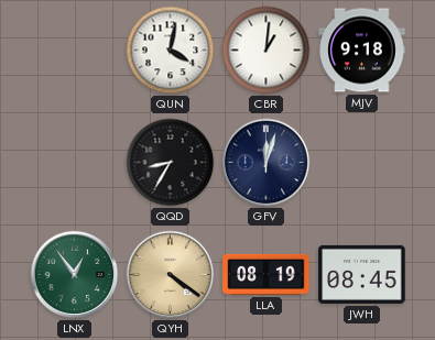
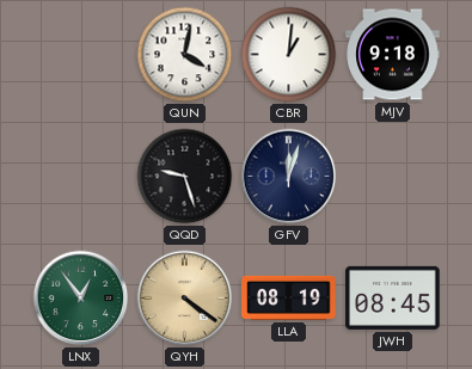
QQD: 8:35 -> 9:27
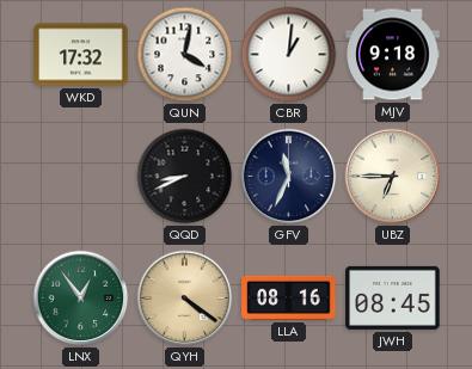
WKD: none -> 17:32
QQD: 9:27 -> 8:41
GFV: 12:03 -> 11:34
UBZ: none -> 6:45
LLA: 08:19 -> 08:16
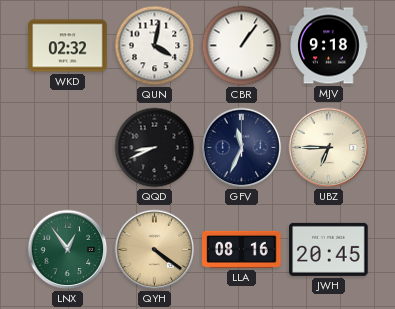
WKD: 17:32 -> 02:32
CBR: 1:01 -> 1:06
JWH: 08:45 -> 20:45
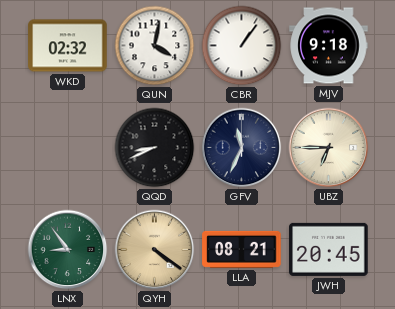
LNX: 12:54 -> 8:54
LLA: 08:16 -> 08:21
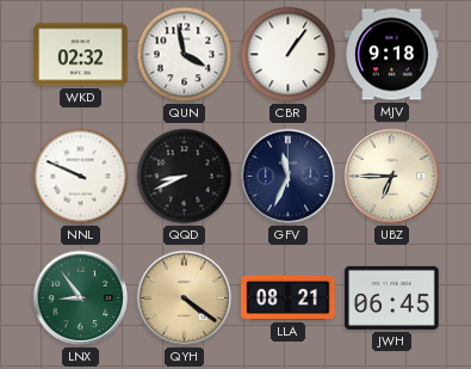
QUN: 4:02 -> 3:58
NNL: none -> 9:49
JWH: 20:45 -> 06:45
